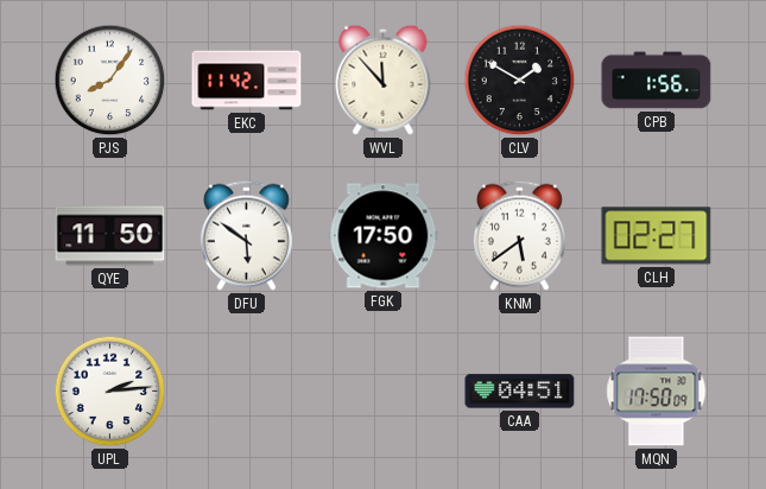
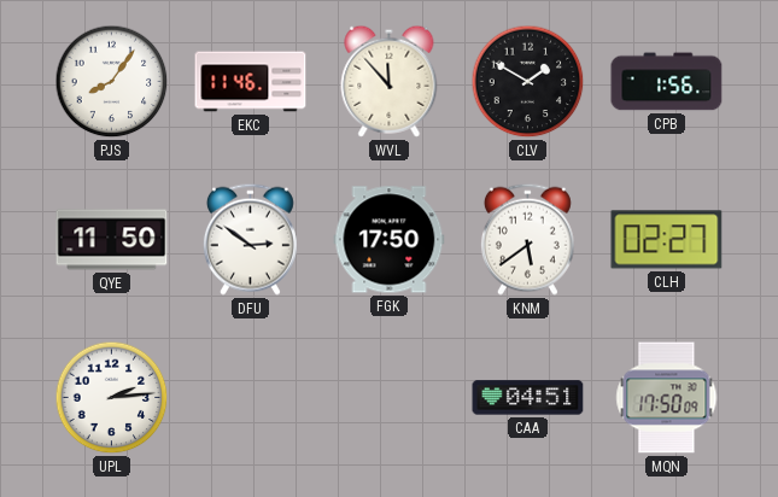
EKC: 11:42 -> 11:46
DFU: 5:51 -> 2:51
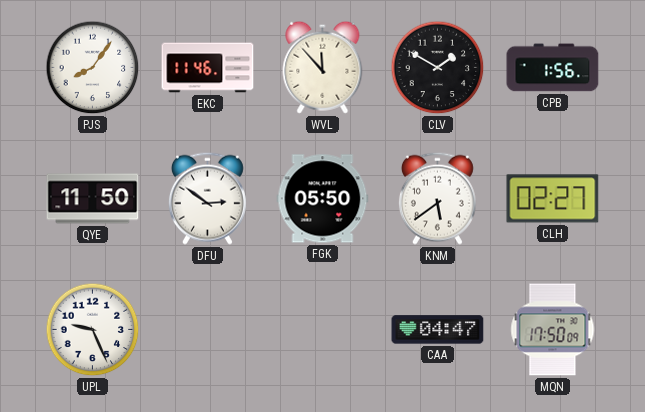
FGK: 17:50 -> 05:50
UPL: 2:14 -> 9:26
CAA: 04:51 -> 04:47
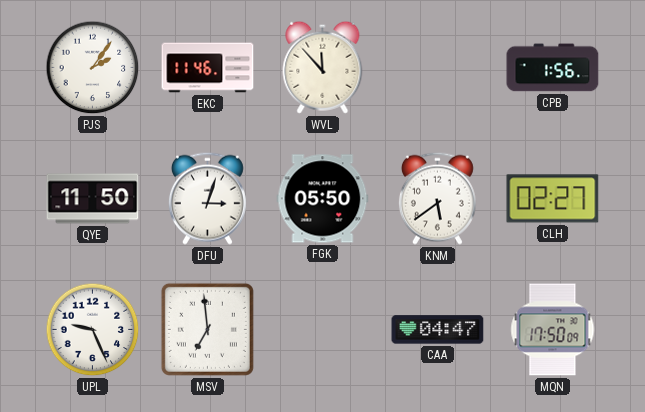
PJS: 8:06 -> 2:06
CLV: 1:50 -> none
DFU: 2:51 -> 3:03
MSV: none -> 6:59
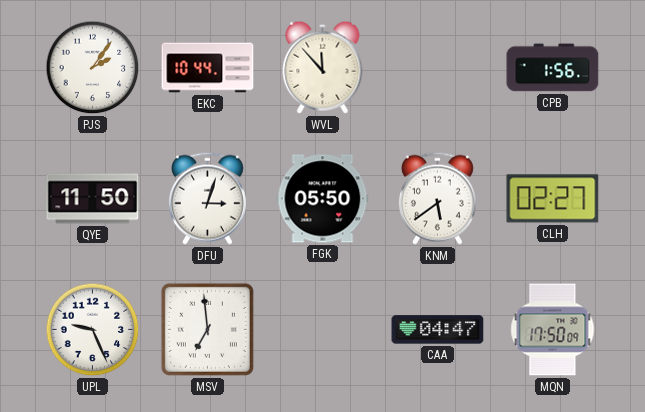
EKC: 11:46 -> 10:44
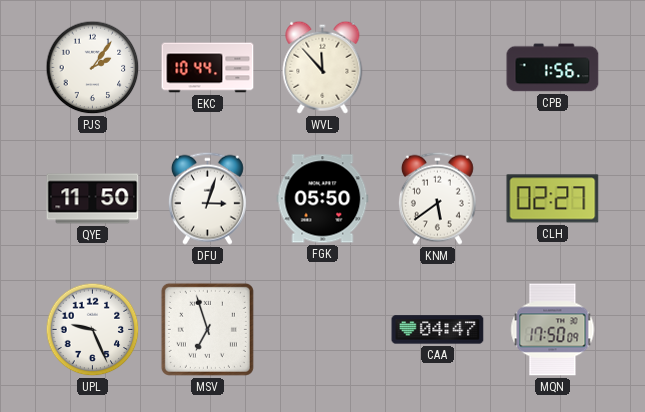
MSV: 6:59 -> 6:57
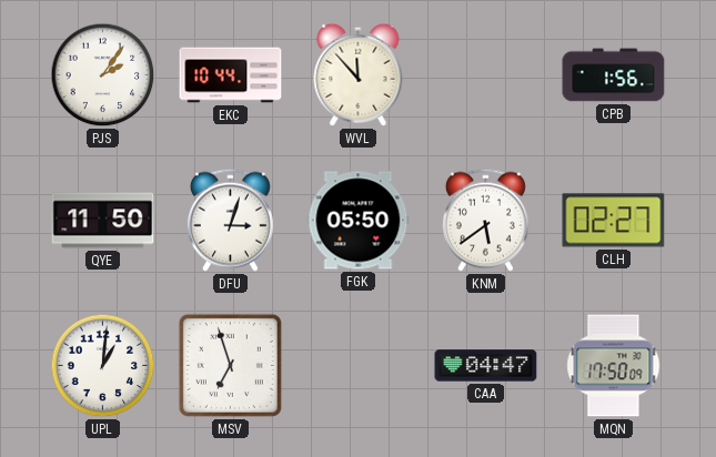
UPL: 9:26 -> 1:01
